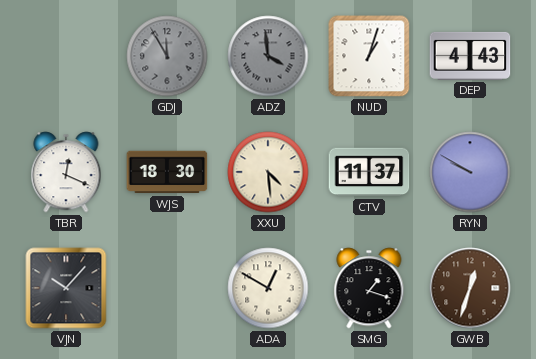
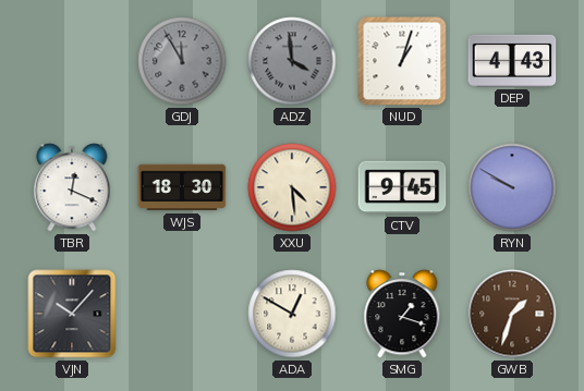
CTV: 11:37 -> 9:45
GWB: 12:33 -> 1:33
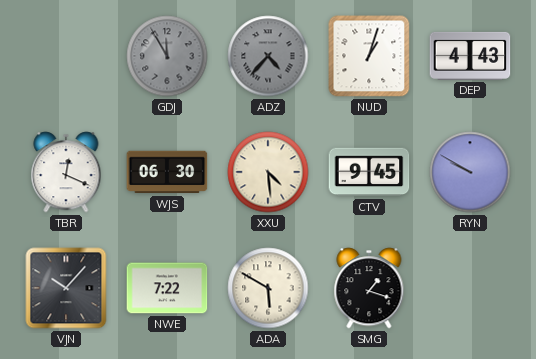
ADZ: 3:59 -> 4:37
WJS: 18:30 -> 06:30
NWE: none -> 7:22
ADA: 12:50 -> 5:50
GWB: 1:33 -> none
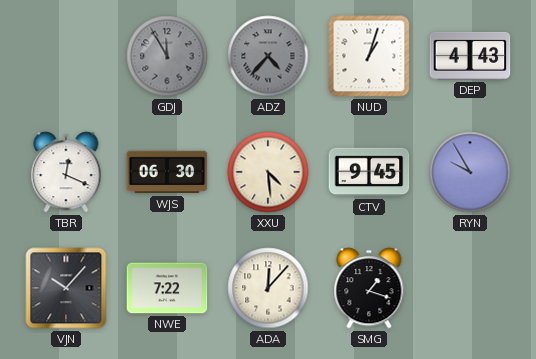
RYN: 9:50 -> 9:55
ADA: 5:50 -> 12:07
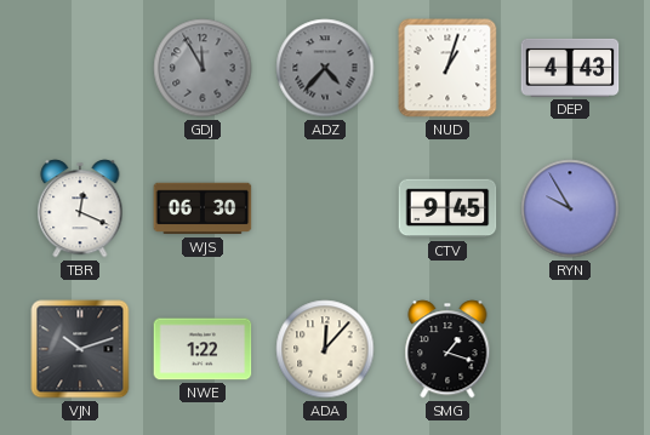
XXU: 4:29 -> none
VJN: 10:07 -> 10:12
NWE: 7:22 -> 1:22
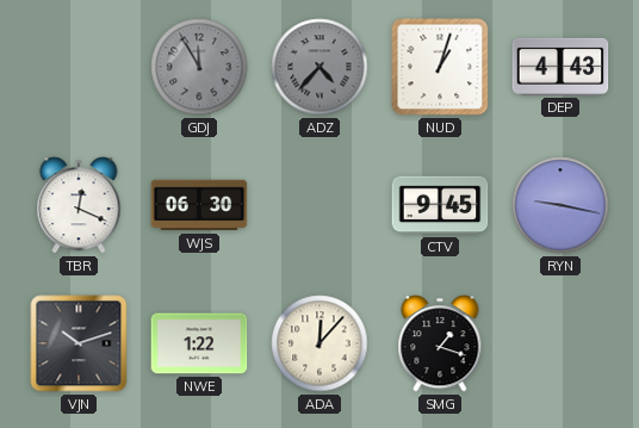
RYN: 9:55 -> 9:17
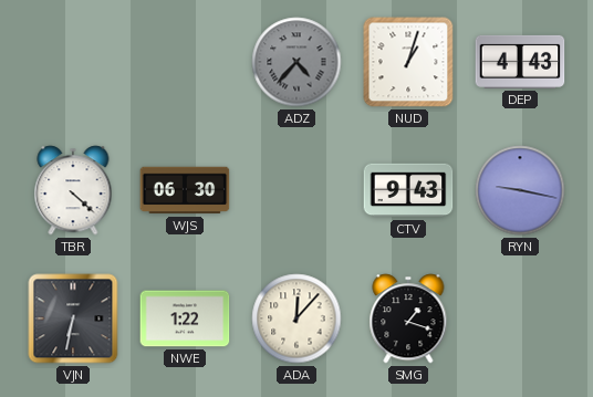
GDJ: 11:55 -> none
TBR: 12:19 -> 4:22
CTV: 9:45 -> 9:43
VJN: 10:12 -> 6:32
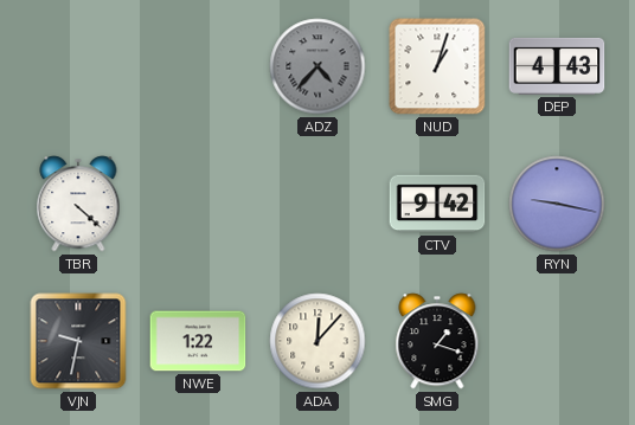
WJS: 06:30 -> none
CTV: 9:43 -> 9:42
VJN: 6:32 -> 9:32
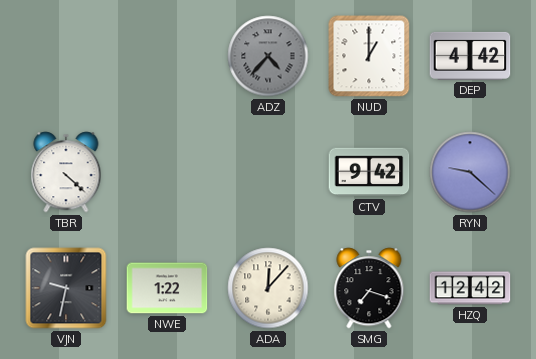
NUD: 1:03 -> 1:00
DEP: 4:43 -> 4:42
RYN: 9:17 -> 9:22
SMG: 1:18 -> 7:18
HZQ: none -> 12:42
